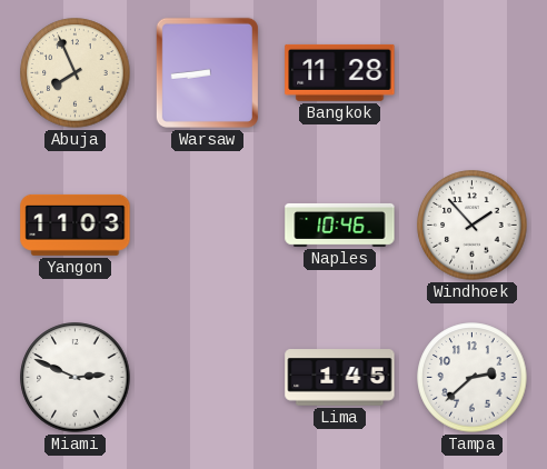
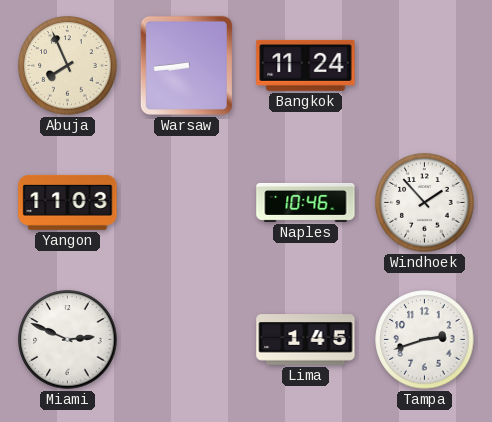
Bangkok: 11:28 -> 11:24
Tampa: 2:38 -> 2:42
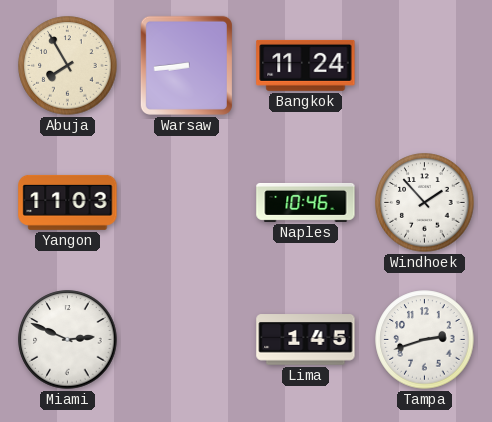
Abuja: 7:56 -> 7:55
